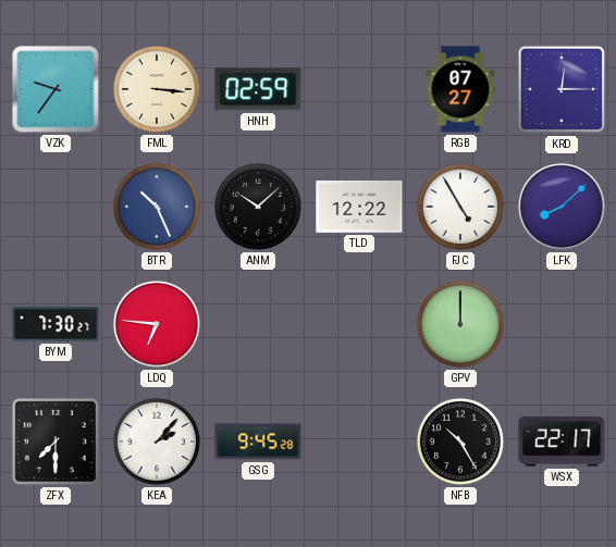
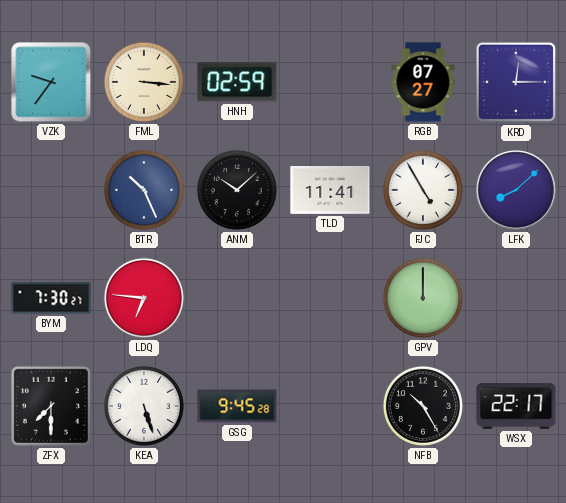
TLD: 12:22 -> 11:41
KEA: 2:07 -> 5:27
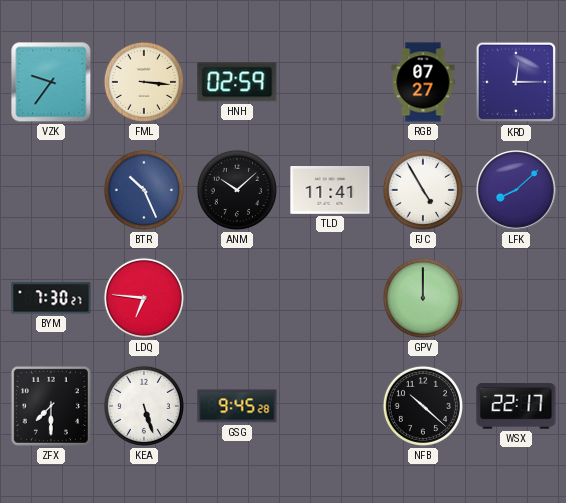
NFB: 10:25 -> 10:22
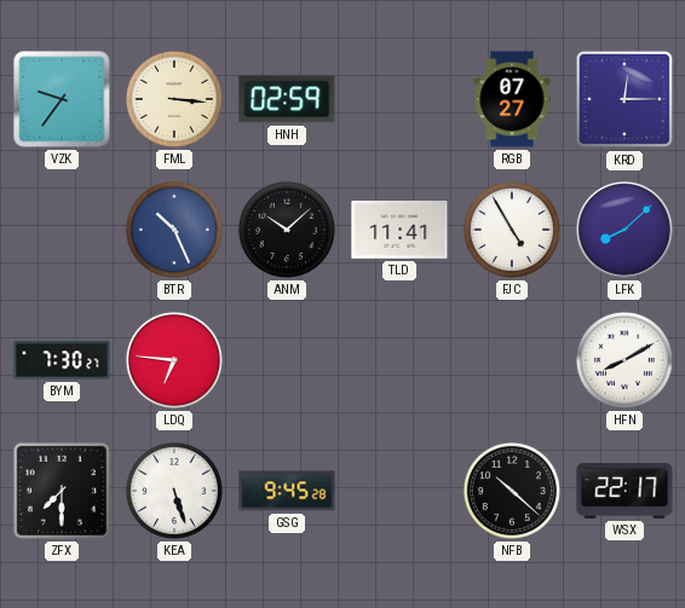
GPV: 12:00 -> none
HFN: none -> 8:10
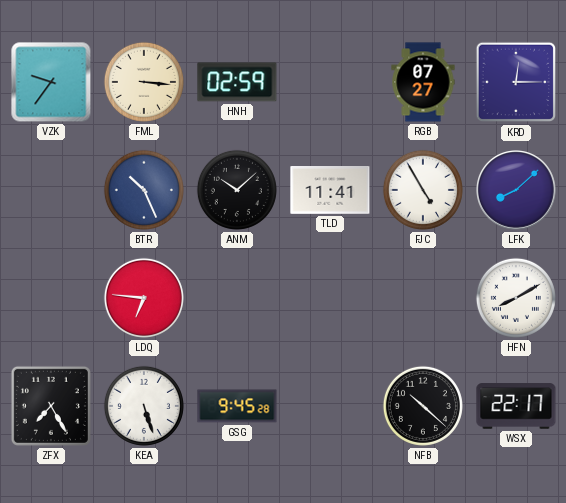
BYM: 7:30 -> none
ZFX: 7:30 -> 7:25
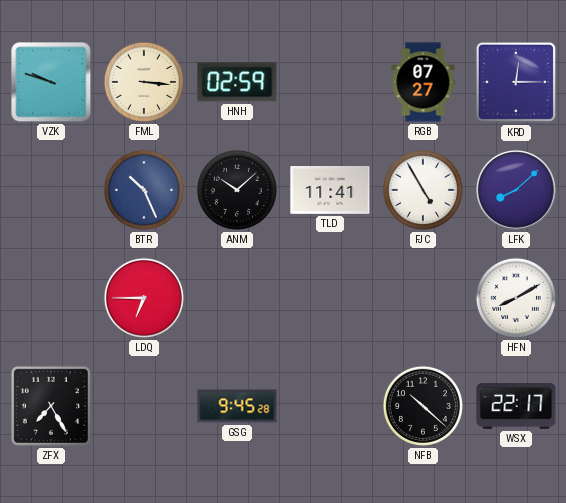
VZK: 9:36 -> 9:48
LDQ: 6:46 -> 6:45
KEA: 5:27 -> none
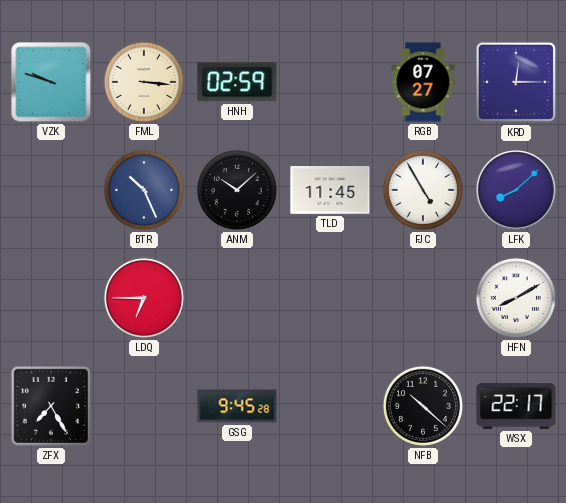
TLD: 11:41 -> 11:45
